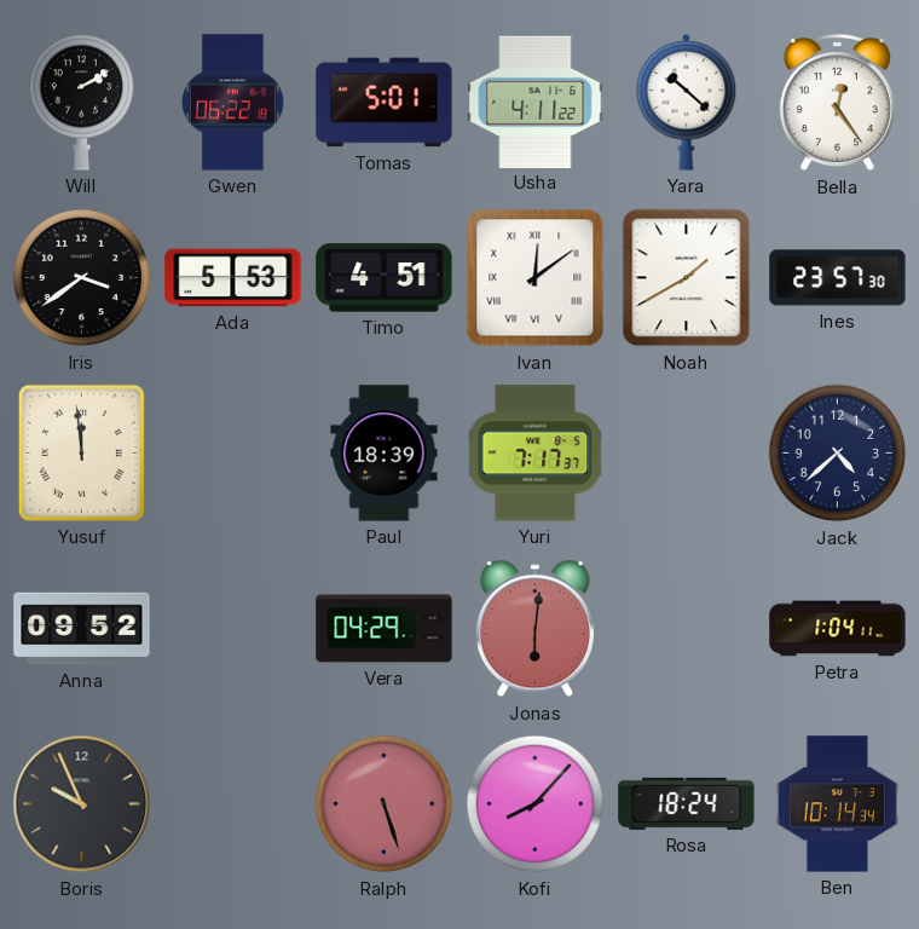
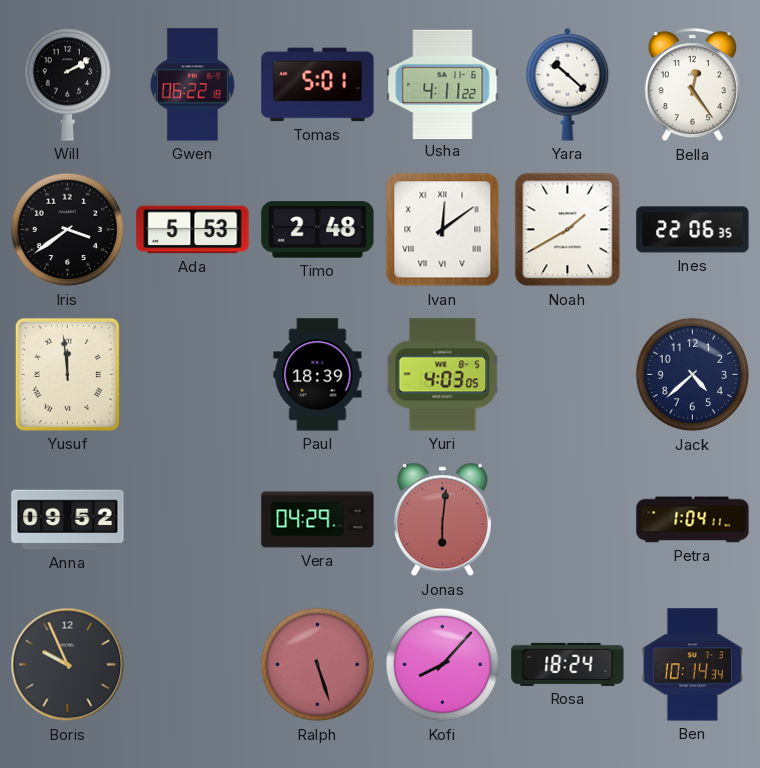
Timo: 4:51 -> 2:48
Ines: 23:57 -> 22:06
Yuri: 7:17 -> 4:03
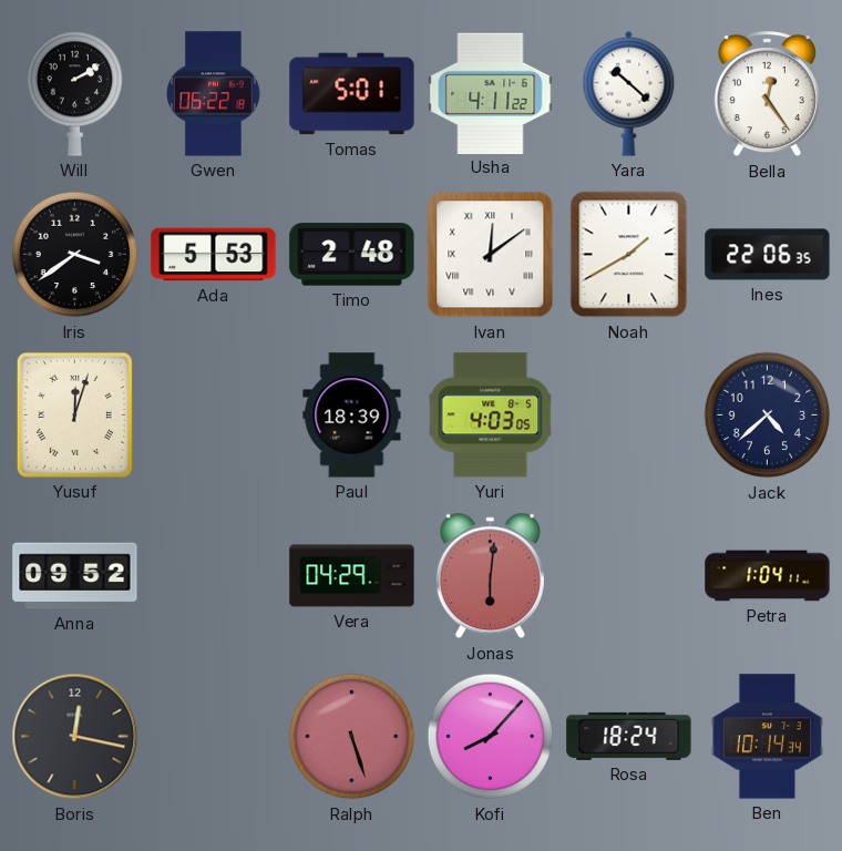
Yusuf: 11:59 -> 12:03
Boris: 9:56 -> 12:17
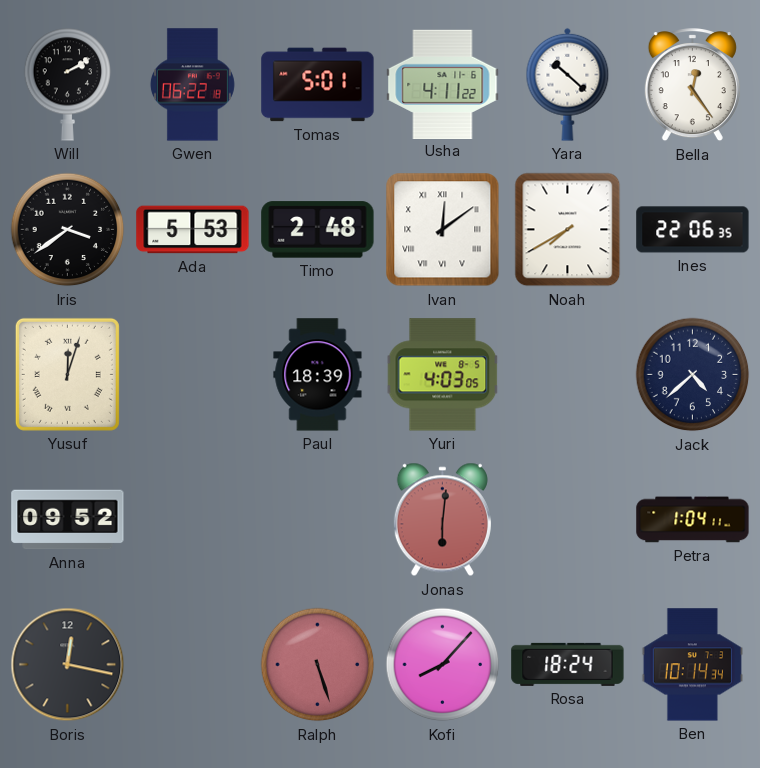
Noah: 1:40 -> 7:40
Vera: 04:29 -> none
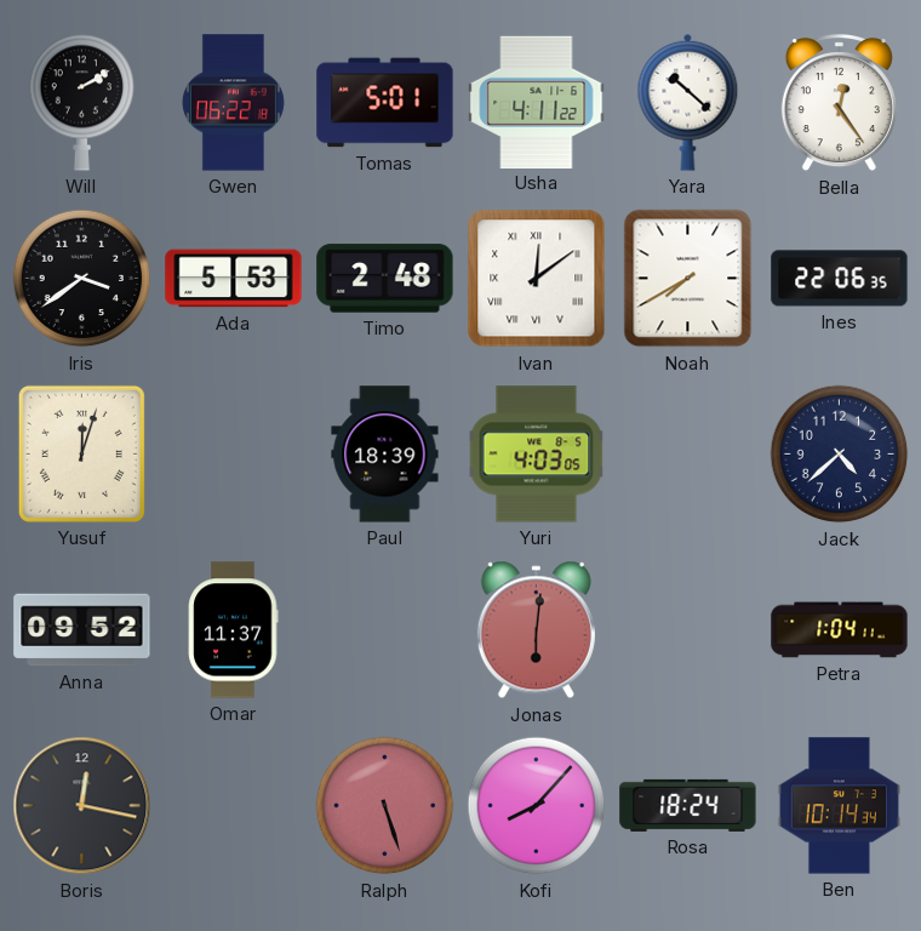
Omar: none -> 11:37
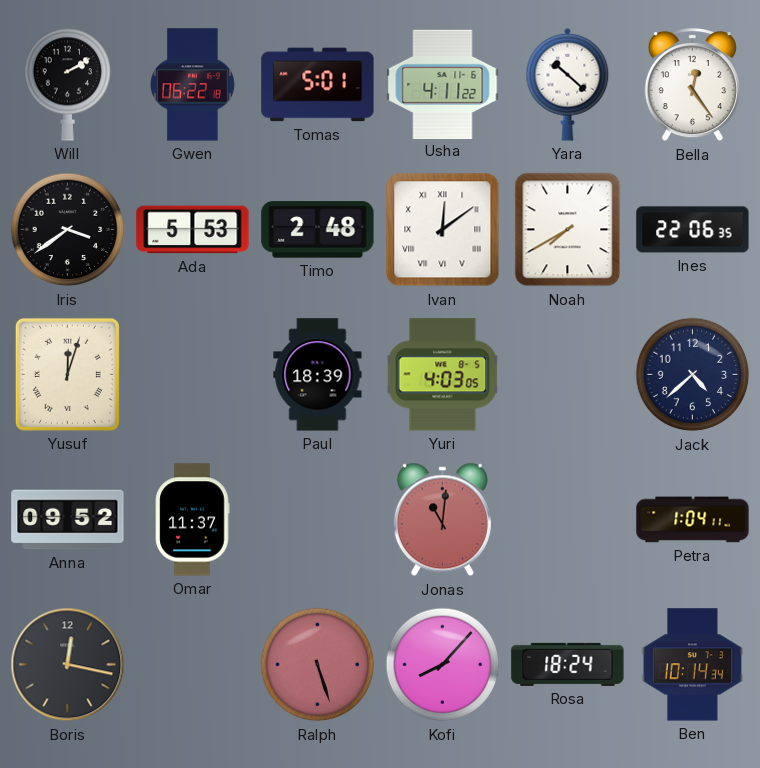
Jonas: 6:01 -> 11:01
